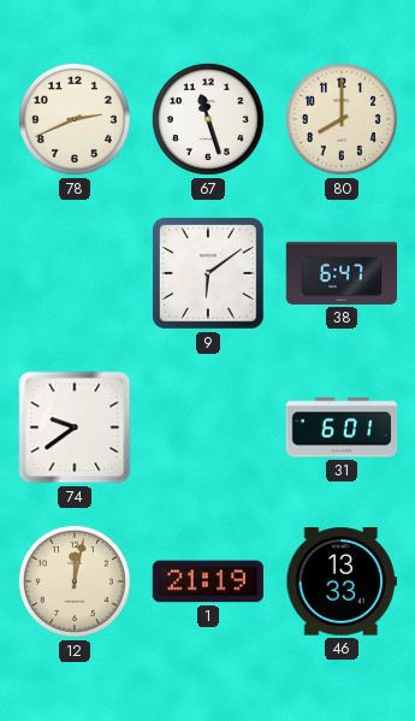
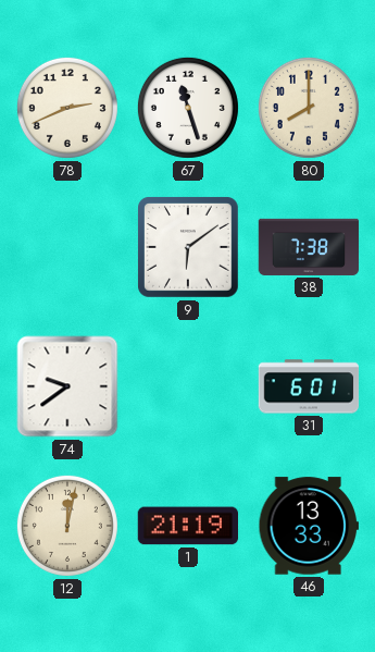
38: 6:47 -> 7:38
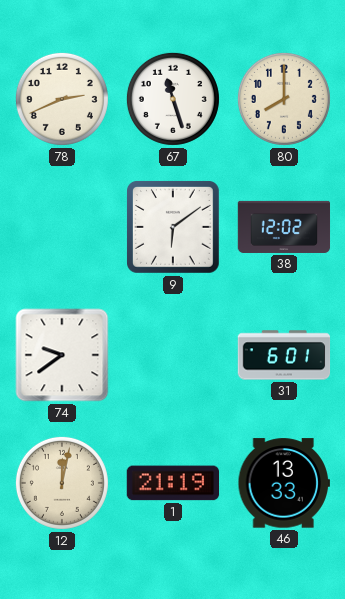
38: 7:38 -> 12:02
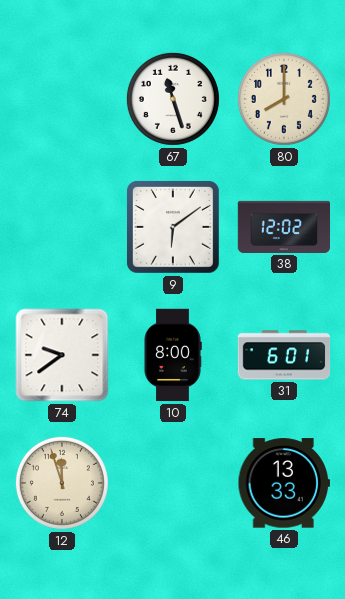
78: 2:41 -> none
10: none -> 8:00
12: 12:02 -> 11:57
1: 21:19 -> none
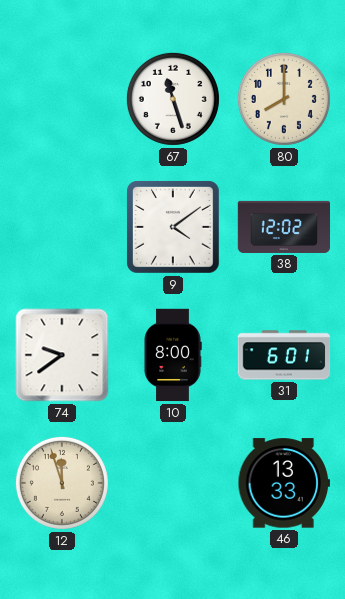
9: 6:09 -> 4:09
